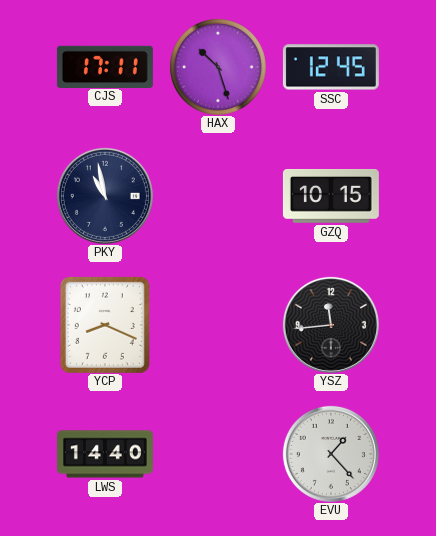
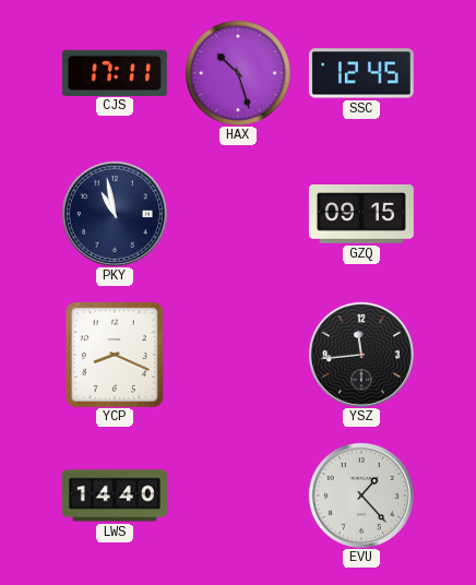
GZQ: 10:15 -> 09:15
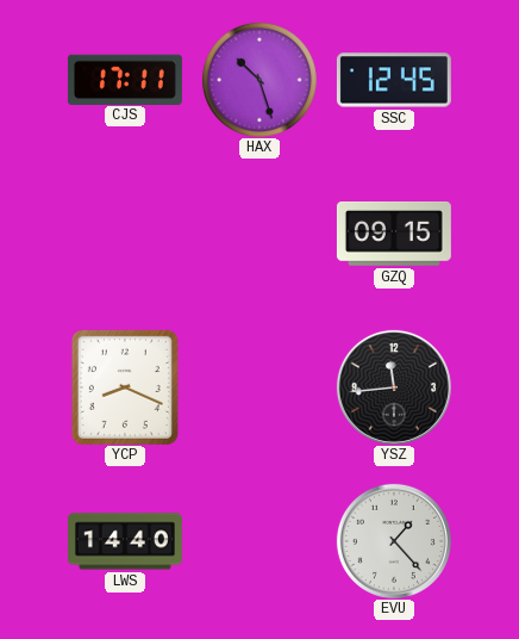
PKY: 10:58 -> none
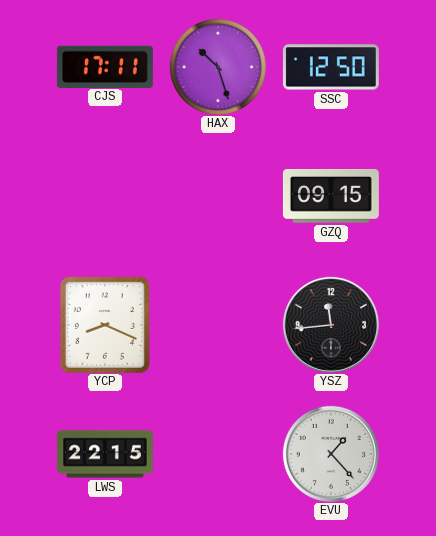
SSC: 12:45 -> 12:50
LWS: 14:40 -> 22:15
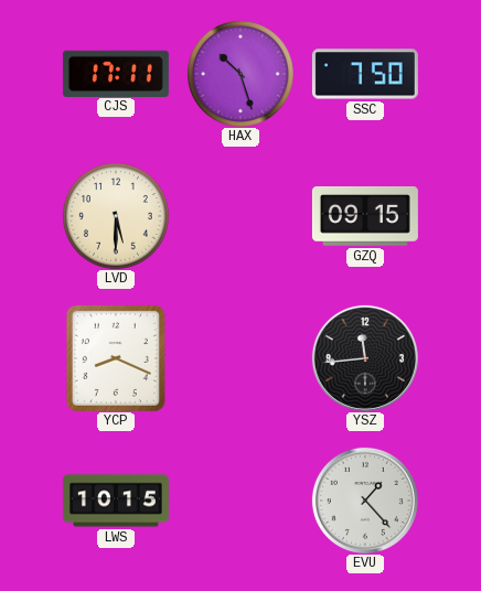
SSC: 12:50 -> 7:50
LVD: none -> 5:30
LWS: 22:15 -> 10:15
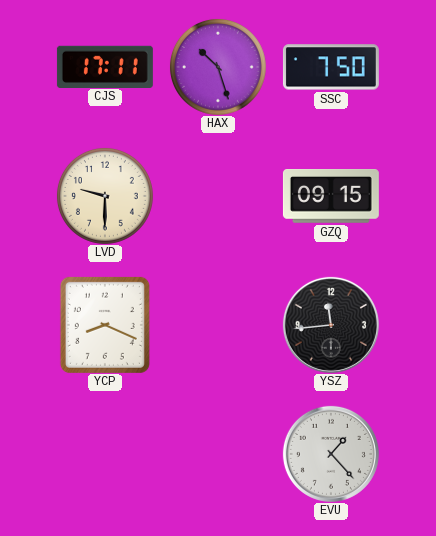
LVD: 5:30 -> 9:30
LWS: 10:15 -> none
